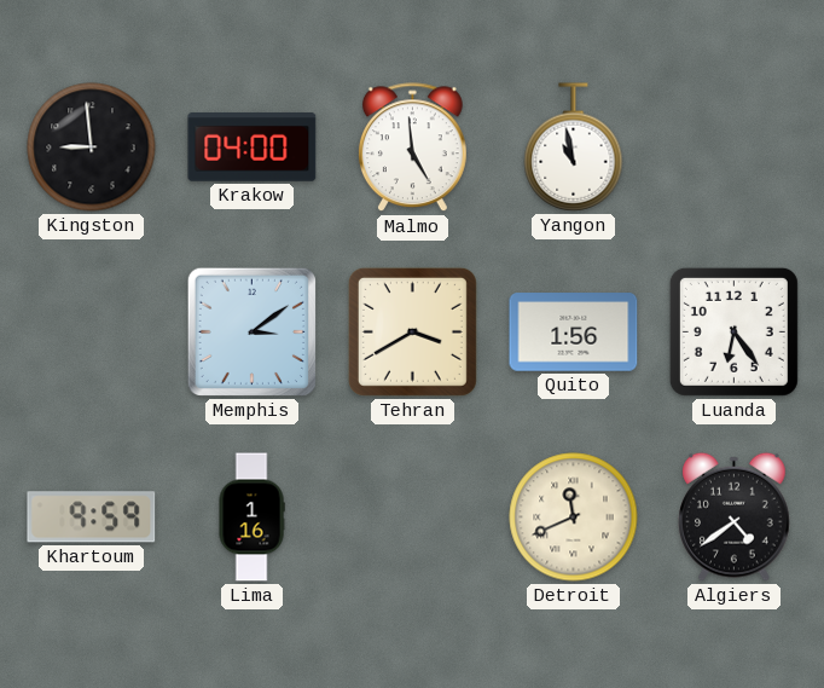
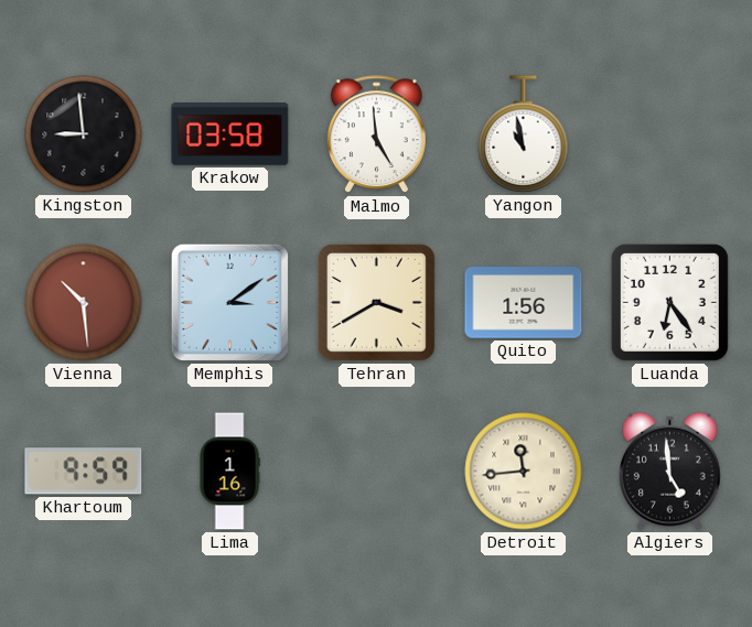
Krakow: 04:00 -> 03:58
Vienna: none -> 10:29
Detroit: 11:41 -> 11:44
Algiers: 4:39 -> 4:59
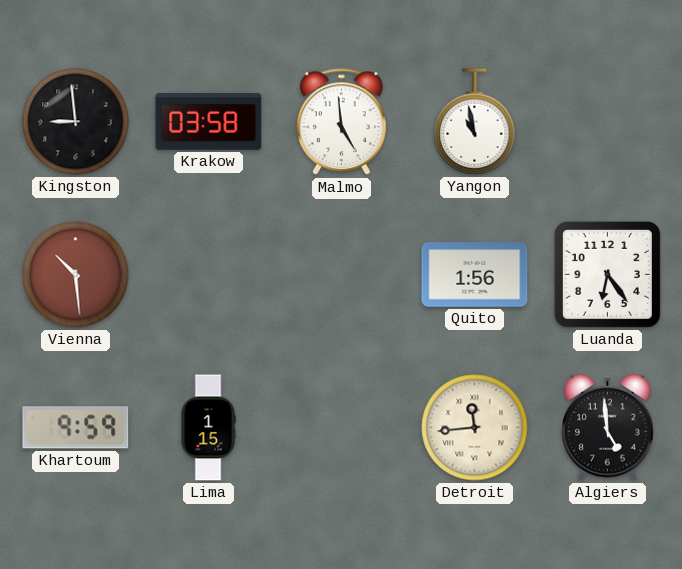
Memphis: 3:09 -> none
Tehran: 3:40 -> none
Lima: 1:16 -> 1:15
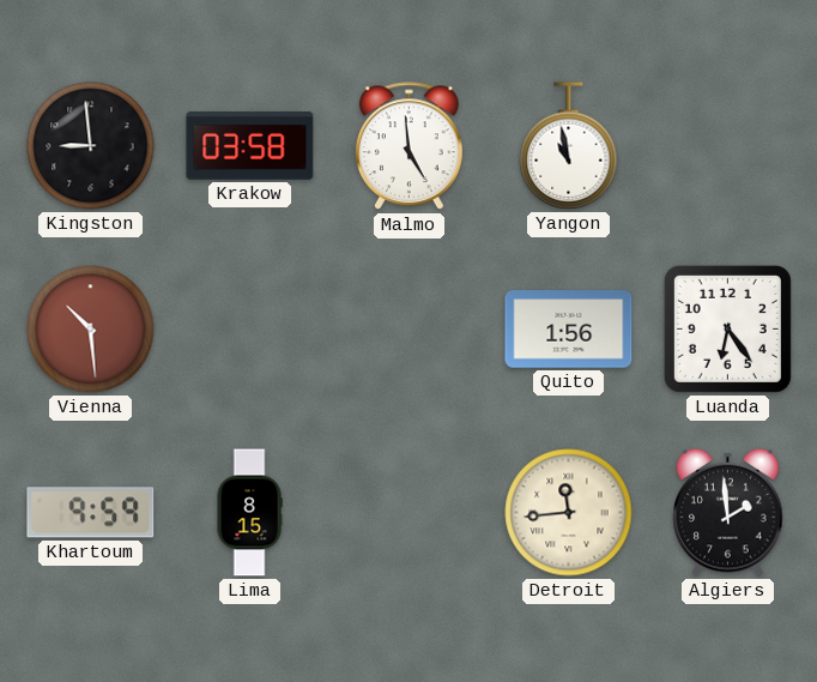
Lima: 1:15 -> 8:15
Algiers: 4:59 -> 1:59
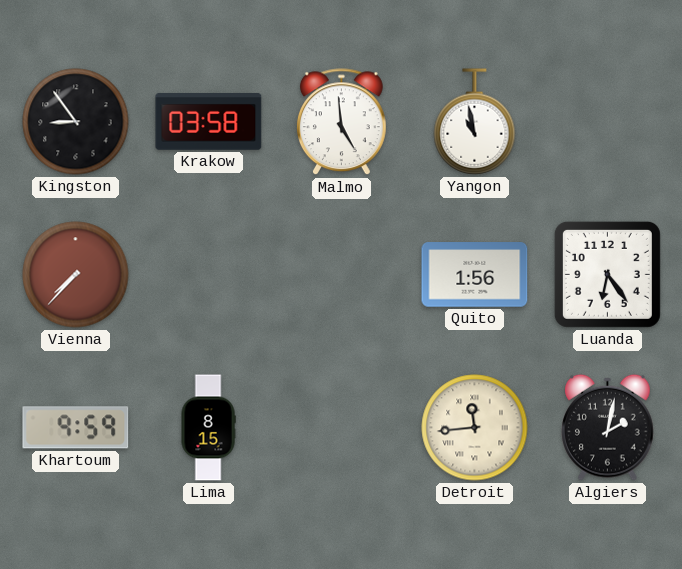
Kingston: 8:59 -> 8:54
Vienna: 10:29 -> 7:37
Algiers: 1:59 -> 2:02
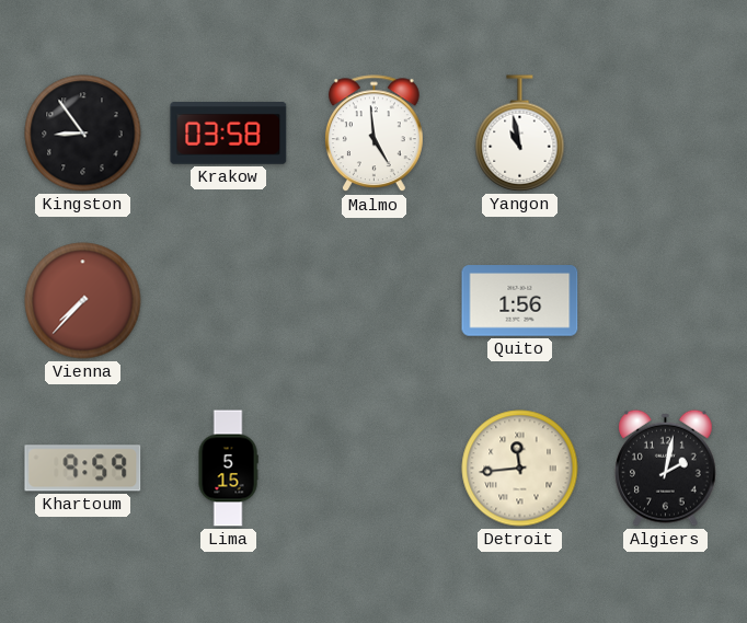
Luanda: 6:24 -> none
Lima: 8:15 -> 5:15
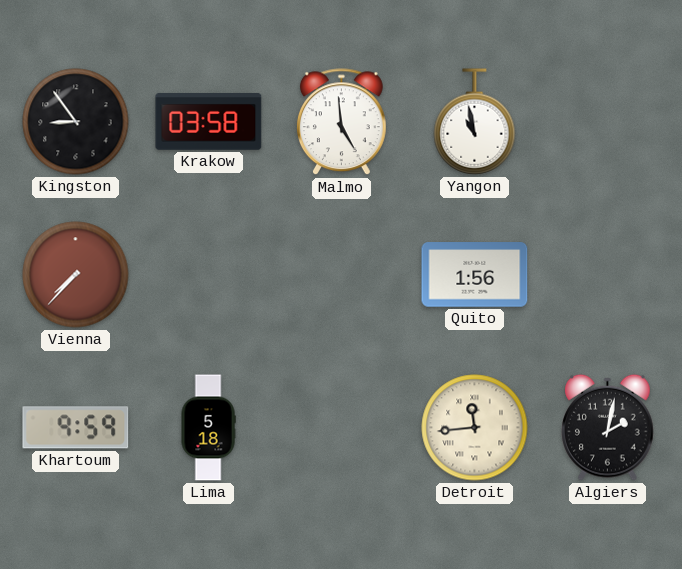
Lima: 5:15 -> 5:18
